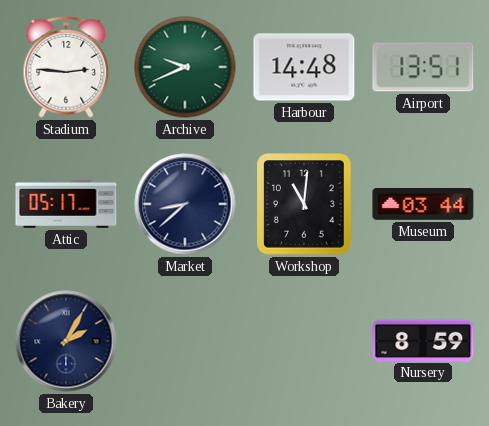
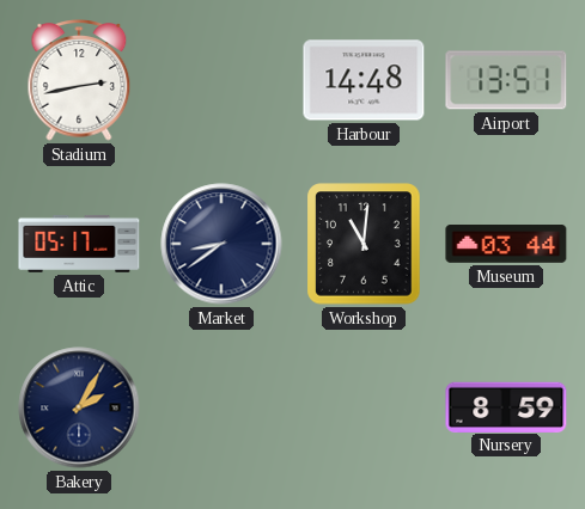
Stadium: 2:46 -> 2:43
Archive: 9:41 -> none
Market: 8:38 -> 8:39
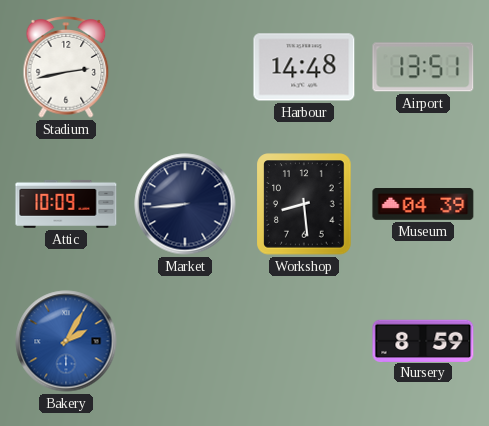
Attic: 05:17 -> 10:09
Market: 8:39 -> 8:44
Workshop: 11:01 -> 8:29
Museum: 03:44 -> 04:39
Bakery dial: navy -> blue
